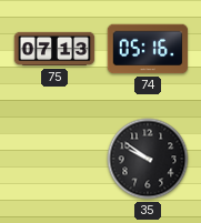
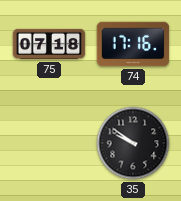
75: 07:13 -> 07:18
74: 05:16 -> 17:16
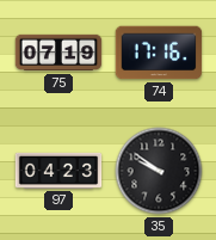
75: 07:18 -> 07:19
97: none -> 04:23
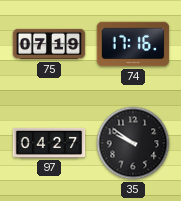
97: 04:23 -> 04:27
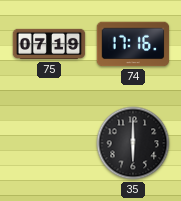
97: 04:27 -> none
35: 9:51 -> 6:00
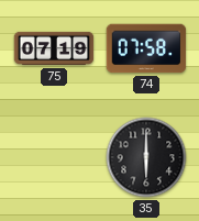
74: 17:16 -> 07:58
